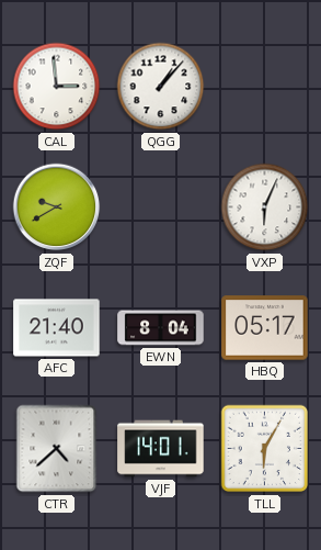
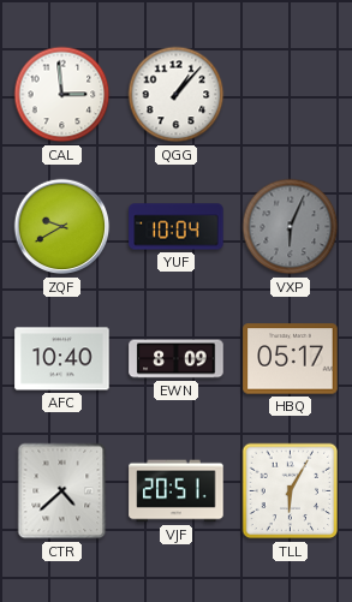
YUF: none -> 10:04
VXP dial: white -> grey
AFC: 21:40 -> 10:40
EWN: 8:04 -> 8:09
VJF: 14:01 -> 20:51
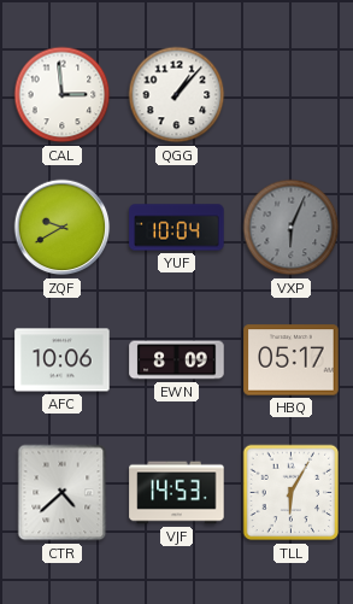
AFC: 10:40 -> 10:06
VJF: 20:51 -> 14:53
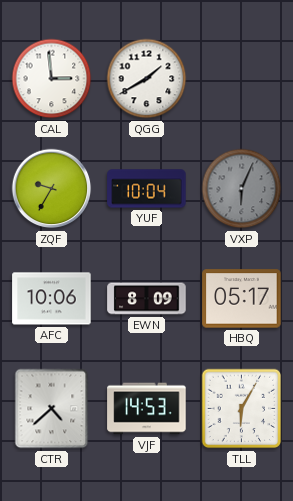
QGG: 1:07 -> 1:40
ZQF: 9:40 -> 9:35
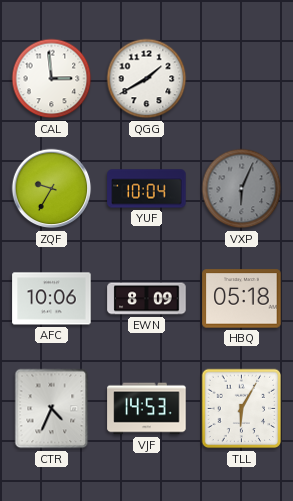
HBQ: 05:17 -> 05:18
CTR: 4:38 -> 4:34
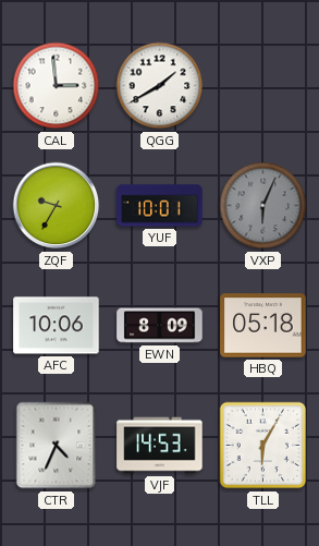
YUF: 10:04 -> 10:01
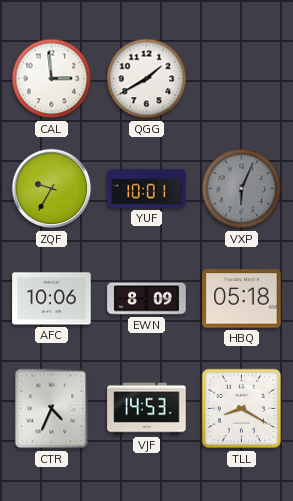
TLL: 6:05 -> 8:20
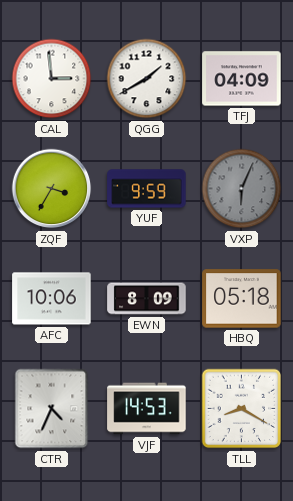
TFJ: none -> 04:09
ZQF: 9:35 -> 3:35
YUF: 10:01 -> 9:59
